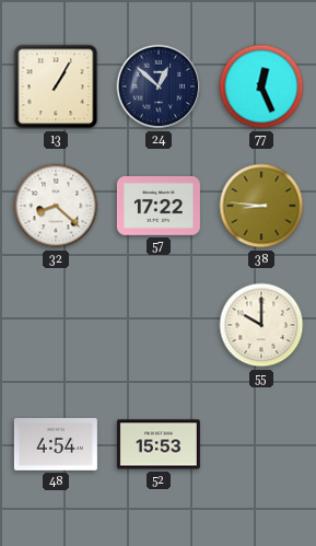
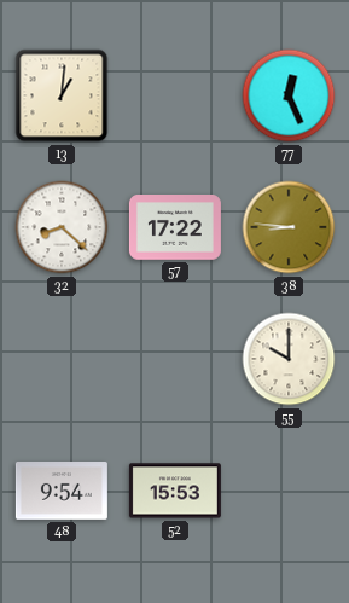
13: 1:05 -> 1:01
24: 12:52 -> none
48: 4:54 -> 9:54
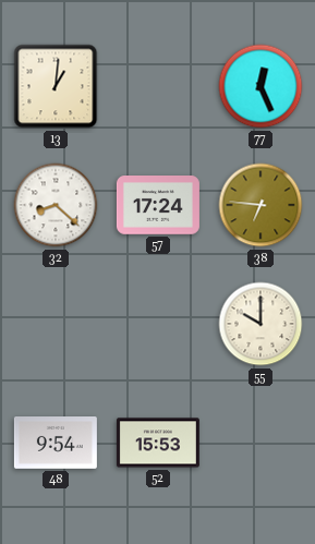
57: 17:22 -> 17:24
38: 8:46 -> 6:46
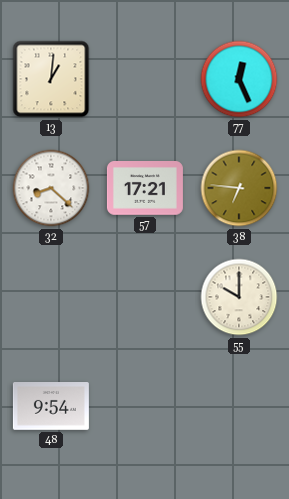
57: 17:24 -> 17:21
52: 15:53 -> none
